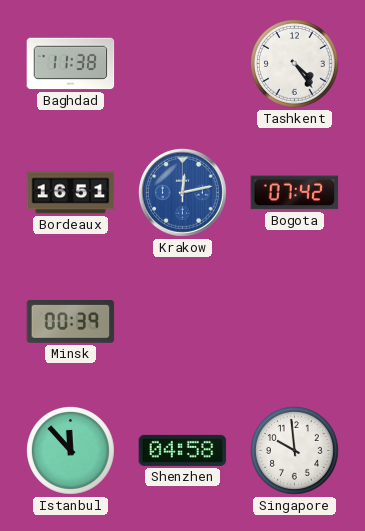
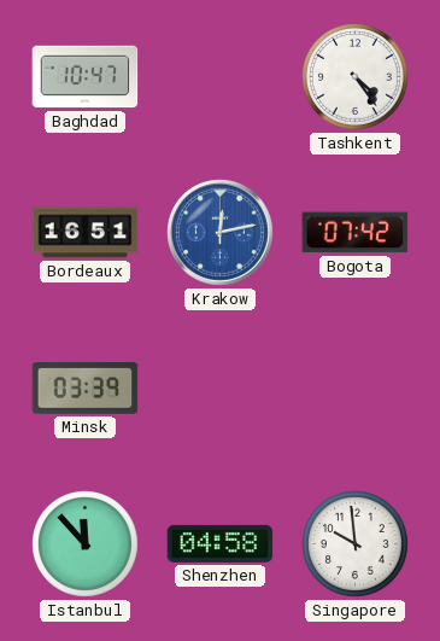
Baghdad: 11:38 -> 10:47
Minsk: 00:39 -> 03:39
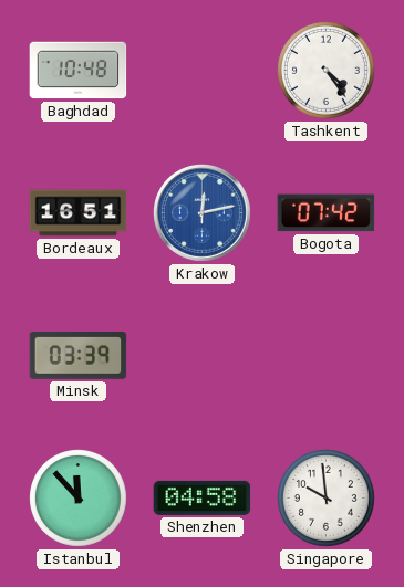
Baghdad: 10:47 -> 10:48
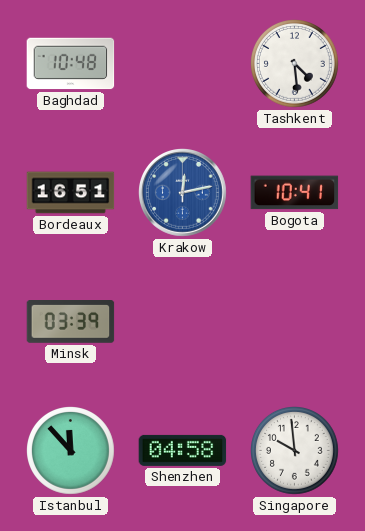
Tashkent: 4:24 -> 4:29
Bogota: 07:42 -> 10:41
